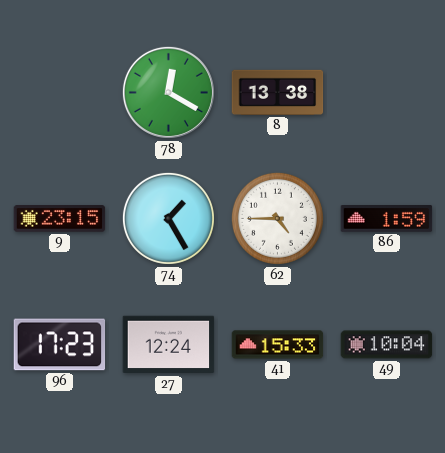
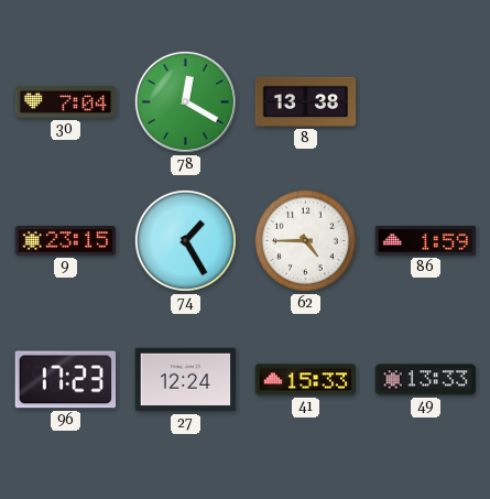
30: none -> 7:04
49: 10:04 -> 13:33
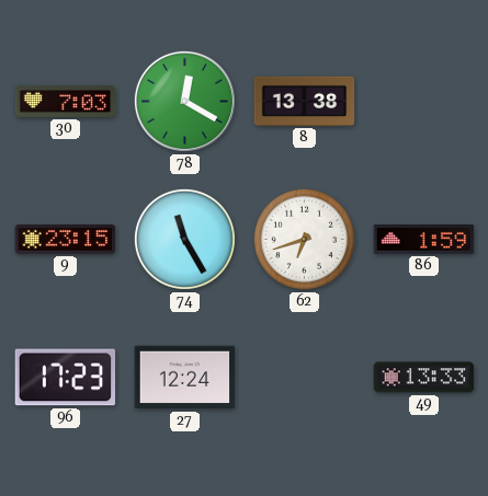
30: 7:04 -> 7:03
74: 1:25 -> 11:25
62: 4:45 -> 6:42
41: 15:33 -> none
